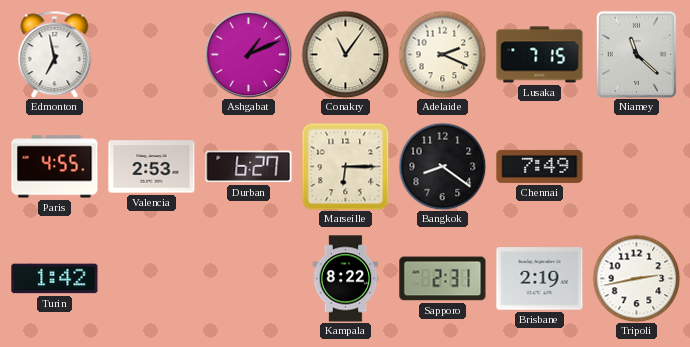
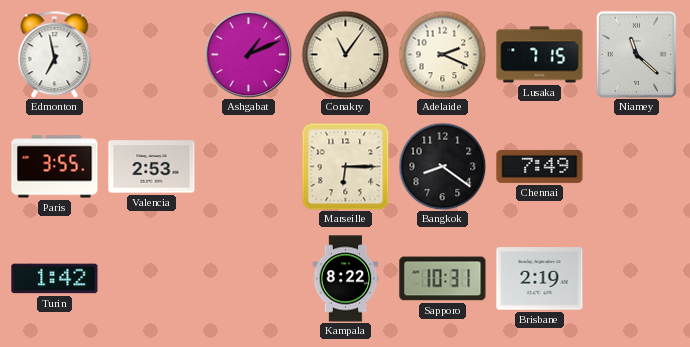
Paris: 4:55 -> 3:55
Durban: 6:27 -> none
Sapporo: 2:31 -> 10:31
Tripoli: 2:43 -> none
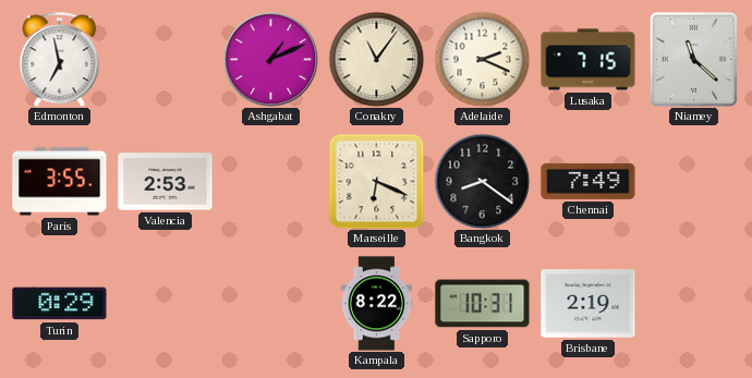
Marseille: 6:15 -> 6:19
Turin: 1:42 -> 0:29
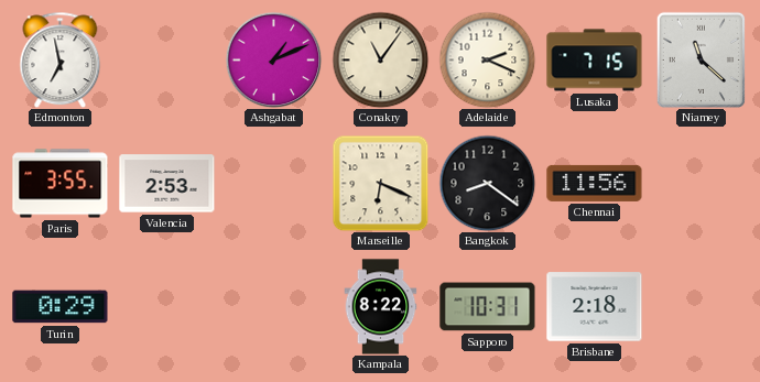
Chennai: 7:49 -> 11:56
Brisbane: 2:19 -> 2:18
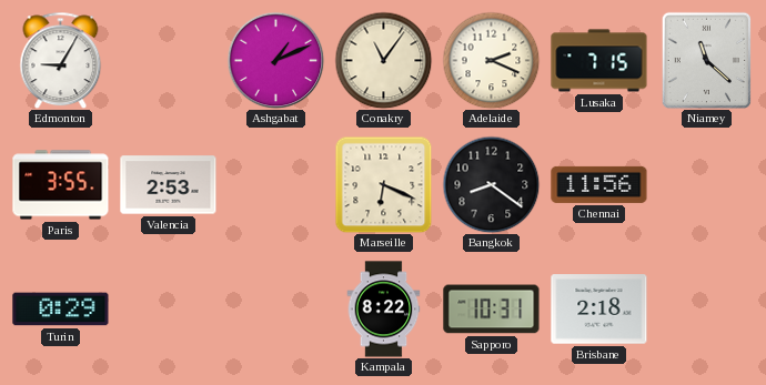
Edmonton: 6:58 -> 9:05
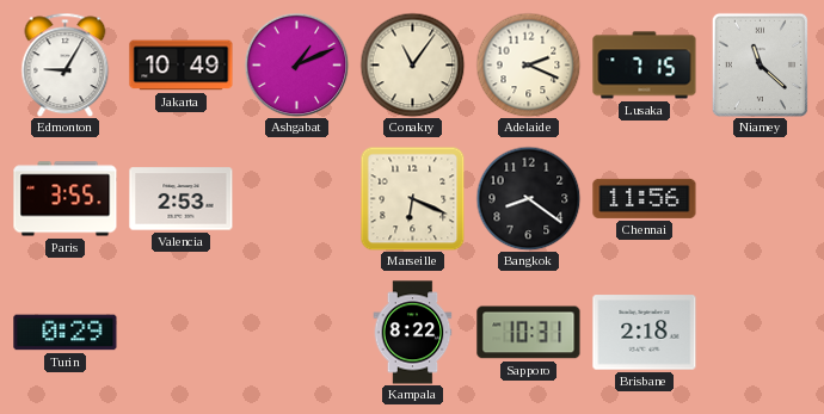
Jakarta: none -> 10:49
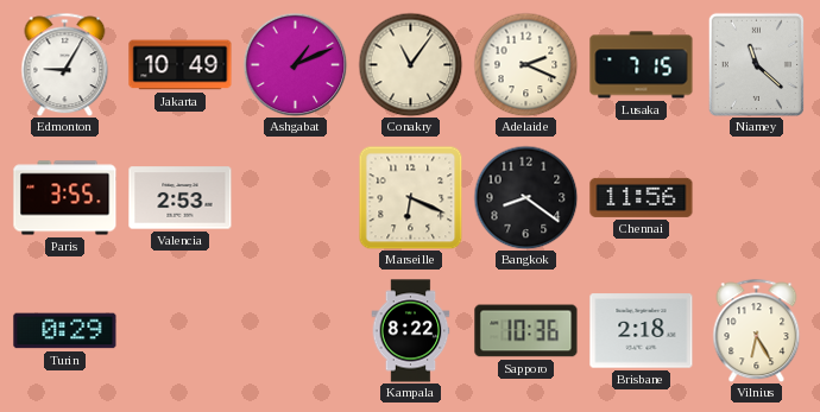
Sapporo: 10:31 -> 10:36
Vilnius: none -> 6:25
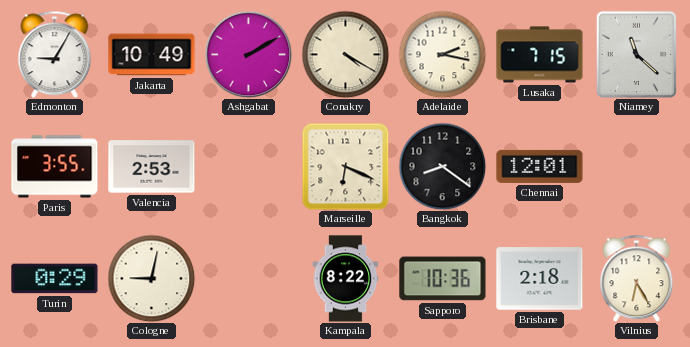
Ashgabat: 1:11 -> 2:10
Conakry: 11:06 -> 4:20
Adelaide: 2:19 -> 2:17
Chennai: 11:56 -> 12:01
Cologne: none -> 9:02
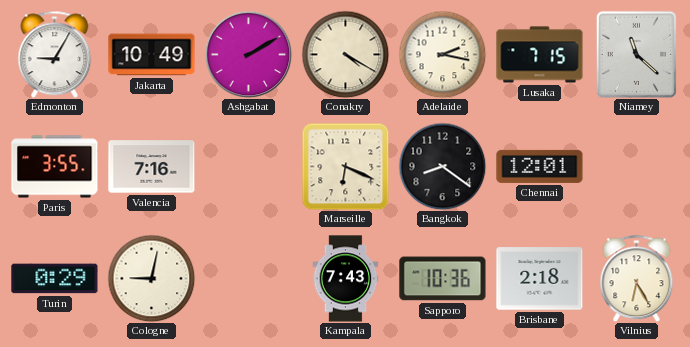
Valencia: 2:53 -> 7:16
Kampala: 8:22 -> 7:43
